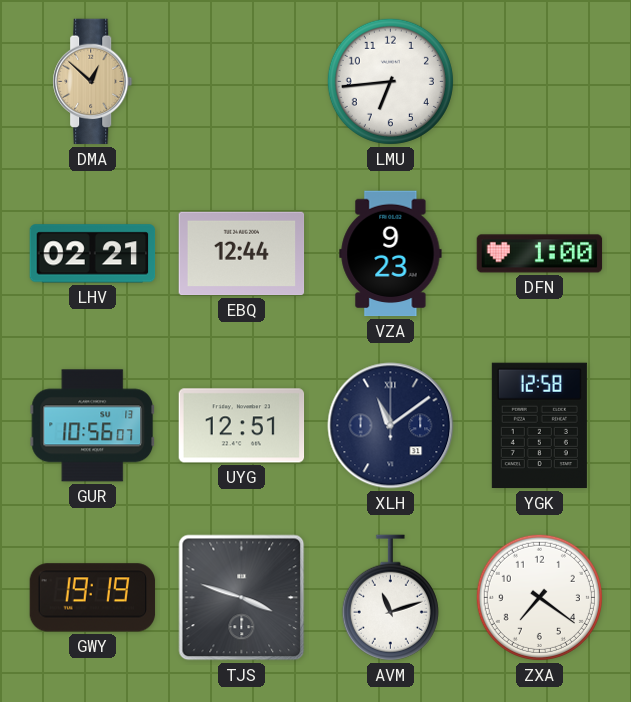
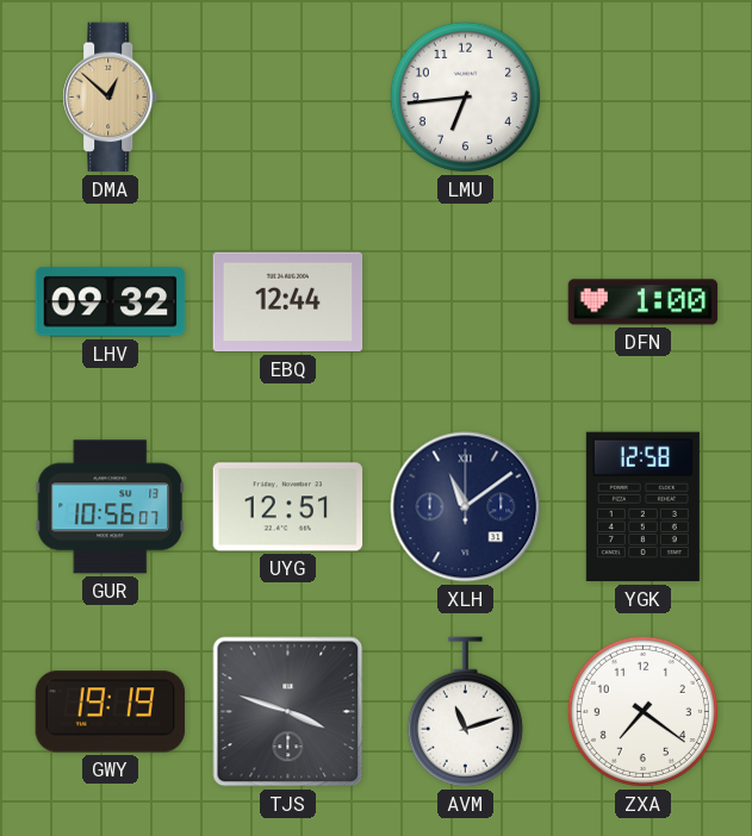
LHV: 02:21 -> 09:32
VZA: 9:23 -> none
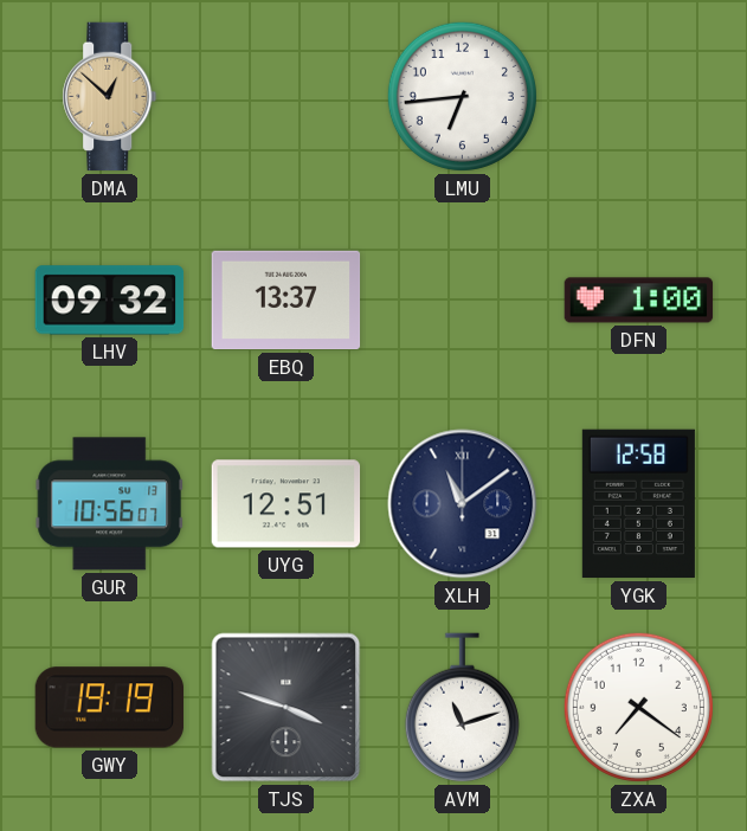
EBQ: 12:44 -> 13:37
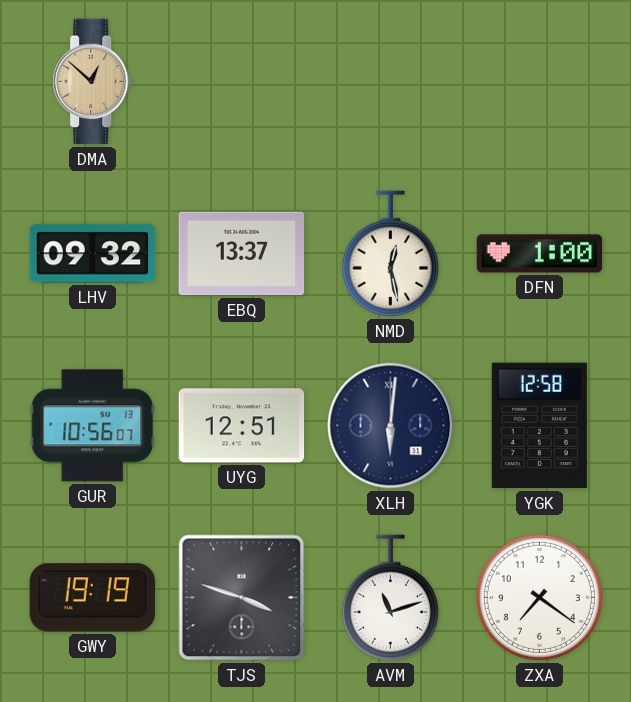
LMU: 6:44 -> none
NMD: none -> 12:28
XLH: 11:09 -> 6:01
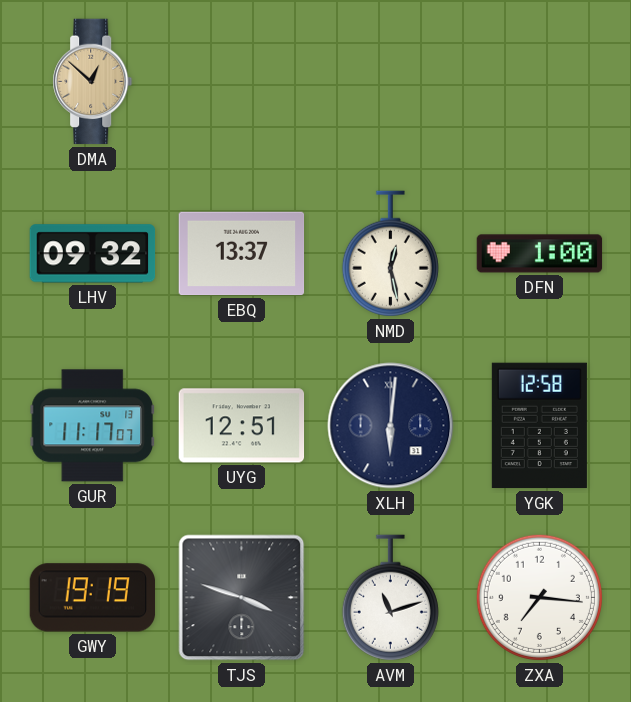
GUR: 10:56 -> 11:17
ZXA: 7:21 -> 7:16
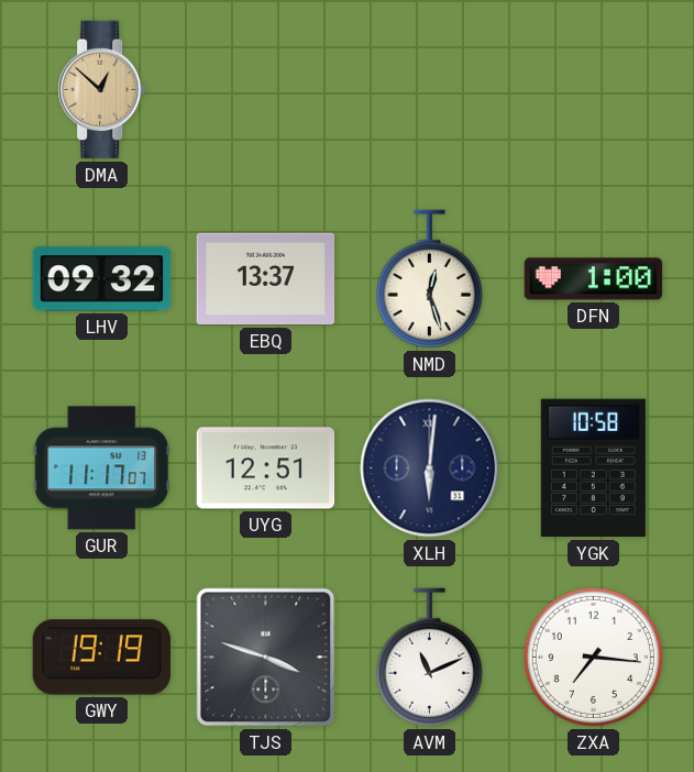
NMD: 12:28 -> 12:27
YGK: 12:58 -> 10:58
AVM: 11:12 -> 11:11
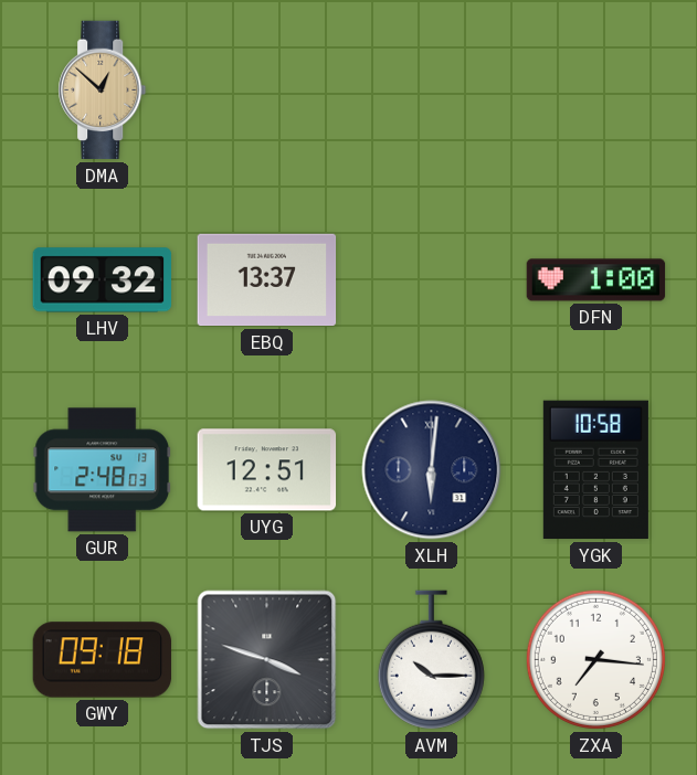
NMD: 12:27 -> none
GUR: 11:17 -> 2:48
GWY: 19:19 -> 09:18
AVM: 11:11 -> 10:15
